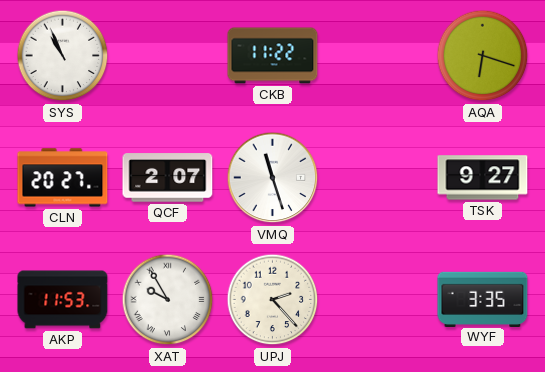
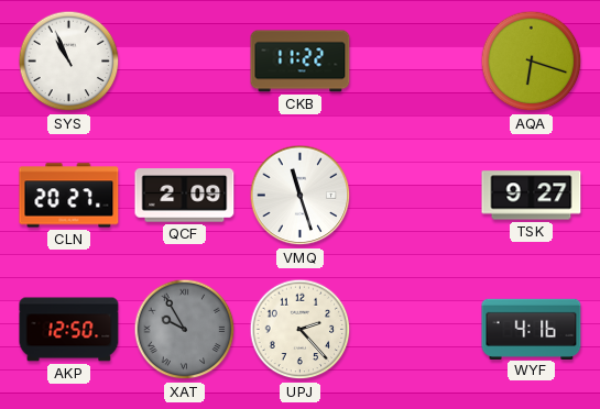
QCF: 2:07 -> 2:09
AKP: 11:53 -> 12:50
XAT dial: white -> grey
WYF: 3:35 -> 4:16
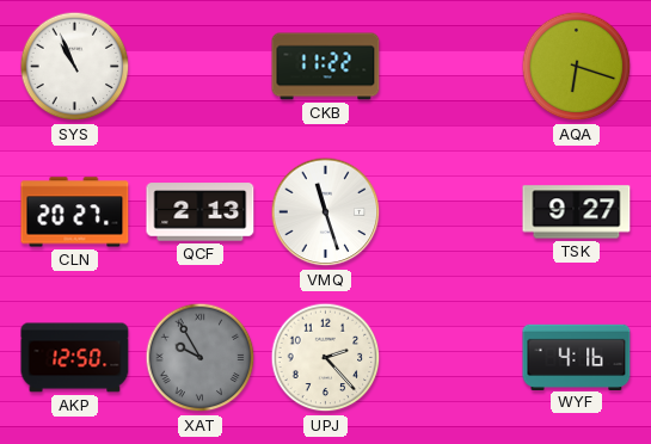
QCF: 2:09 -> 2:13
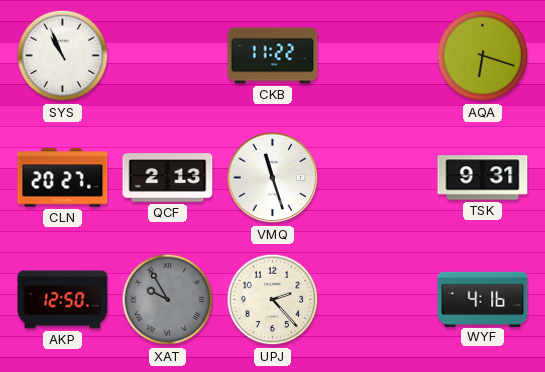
TSK: 9:27 -> 9:31
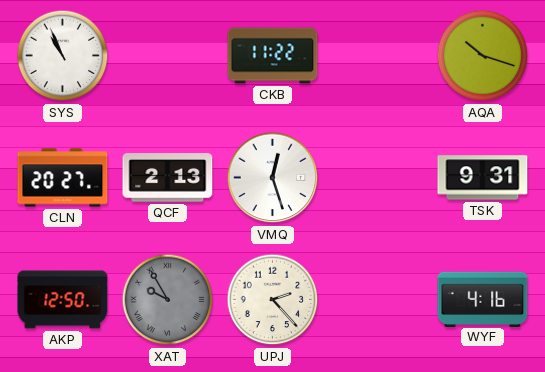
AQA: 6:18 -> 10:18
VMQ: 11:27 -> 12:27
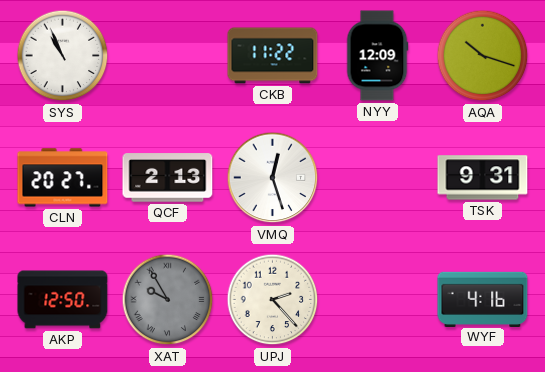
NYY: none -> 12:09
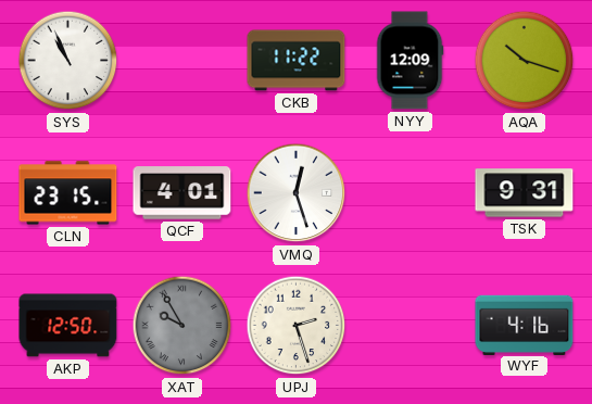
CLN: 20:27 -> 23:15
QCF: 2:13 -> 4:01
UPJ: 2:23 -> 2:27
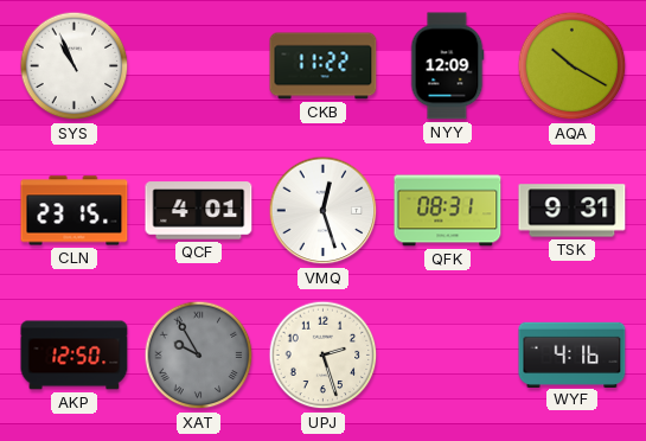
AQA: 10:18 -> 10:20
QFK: none -> 08:31
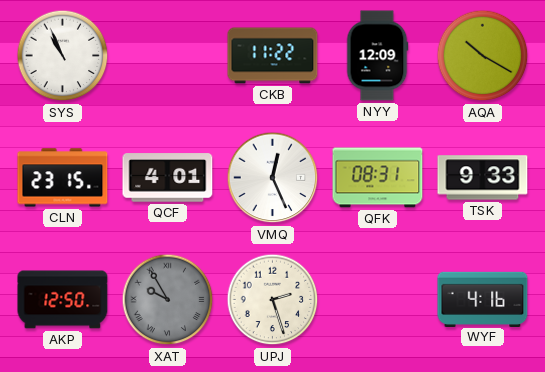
VMQ: 12:27 -> 12:26
TSK: 9:31 -> 9:33
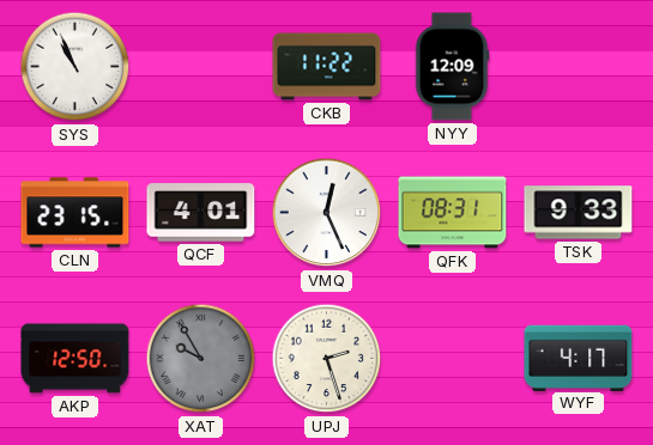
AQA: 10:20 -> none
WYF: 4:16 -> 4:17
